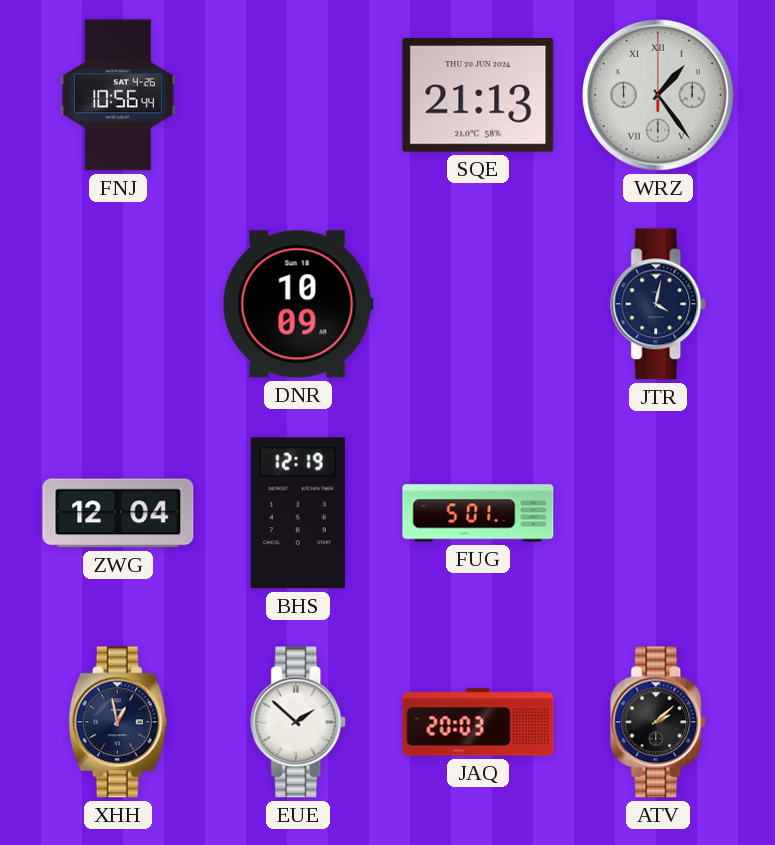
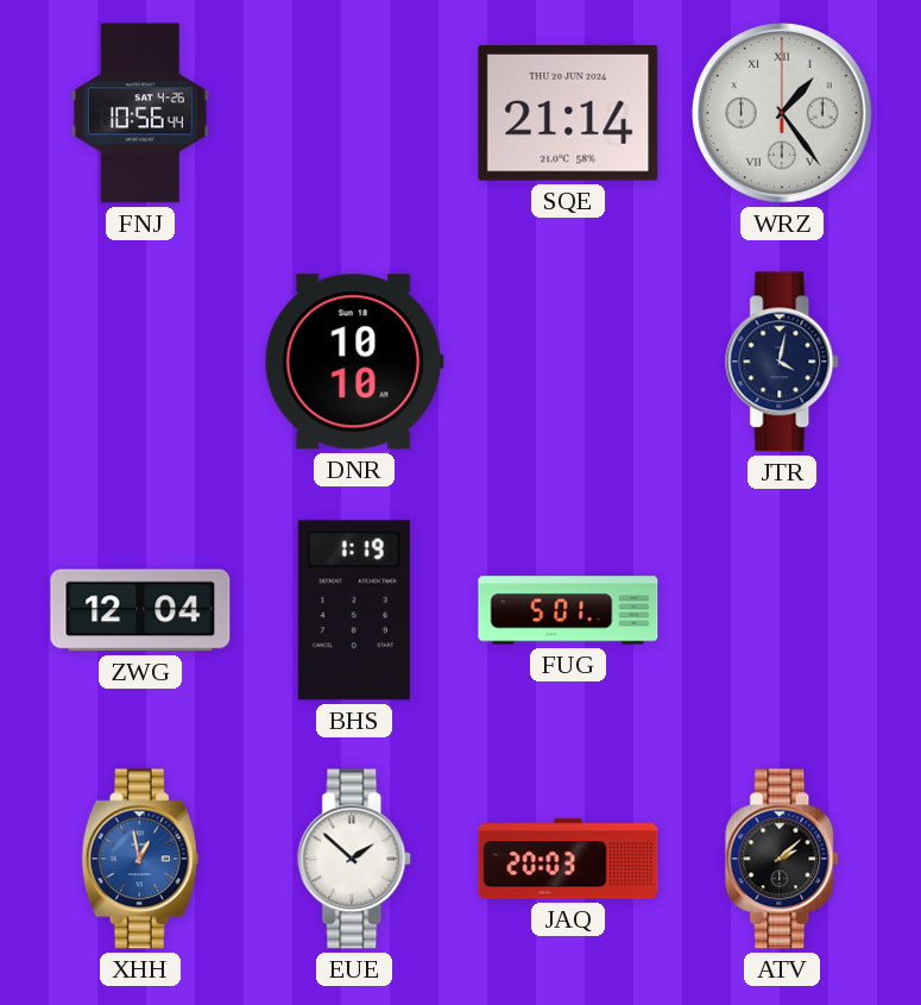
SQE: 21:13 -> 21:14
DNR: 10:09 -> 10:10
BHS: 12:19 -> 1:19
XHH dial: navy -> blue
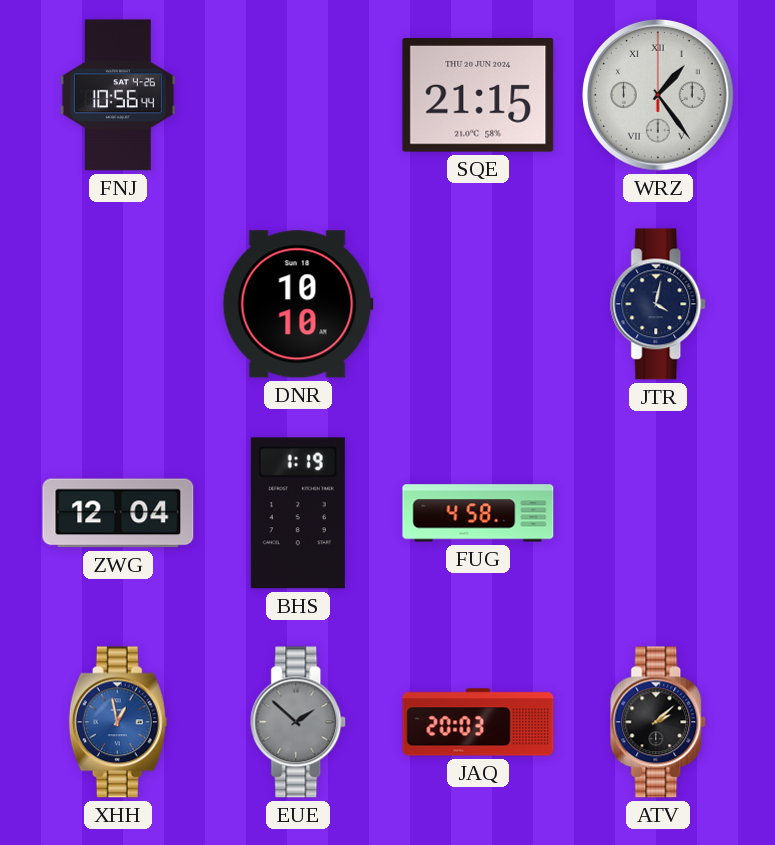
SQE: 21:14 -> 21:15
FUG: 5:01 -> 4:58
EUE dial: white -> grey
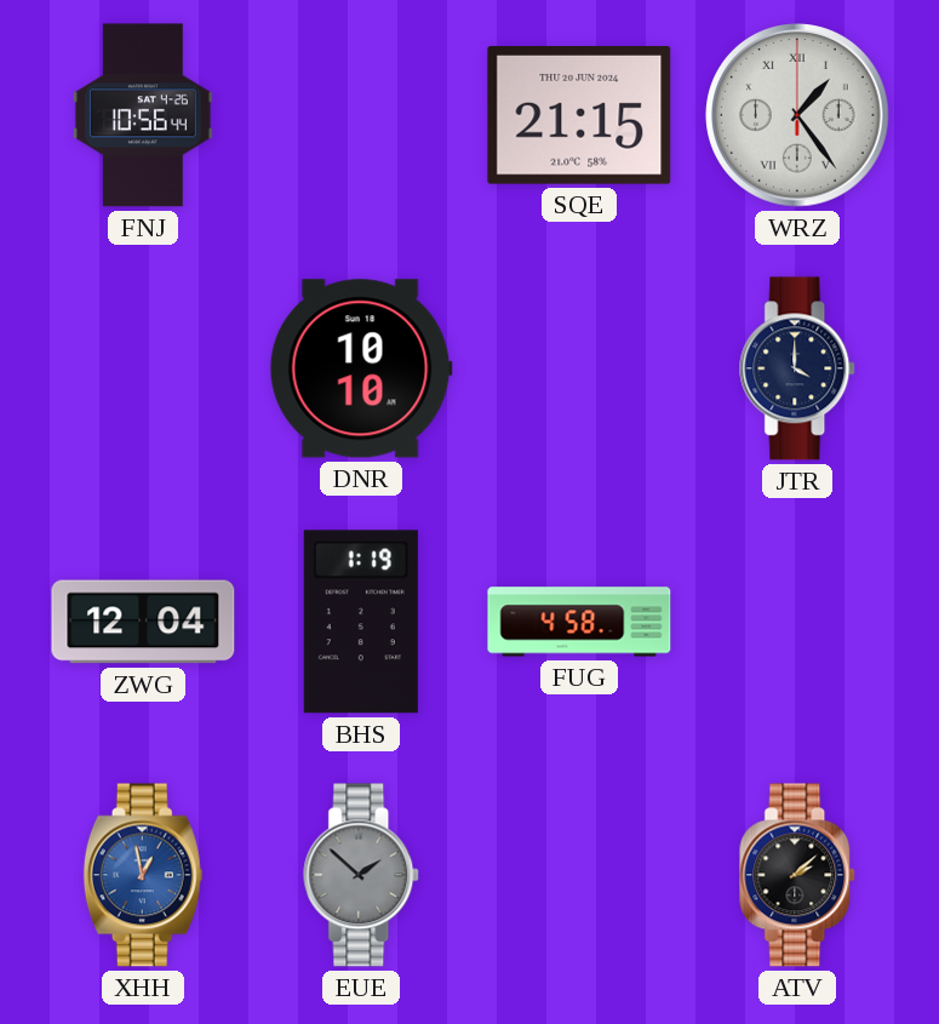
JTR: 4:02 -> 4:00
JAQ: 20:03 -> none
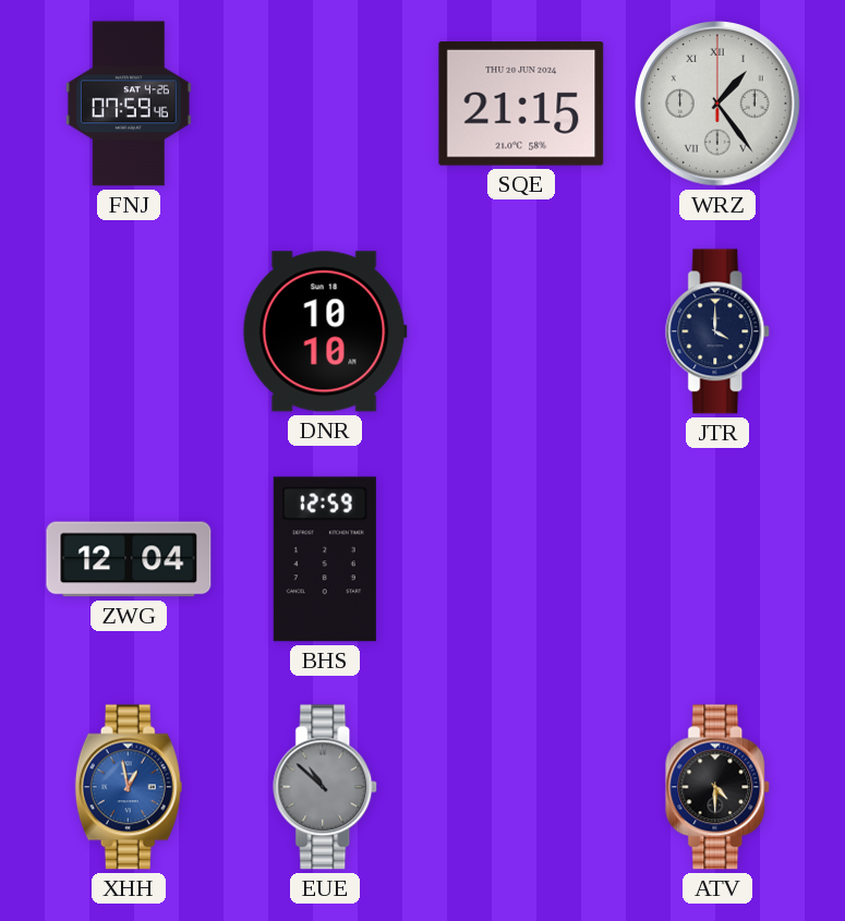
FNJ: 10:56 -> 07:59
BHS: 1:19 -> 12:59
FUG: 4:58 -> none
EUE: 1:52 -> 10:52
ATV: 2:08 -> 4:30
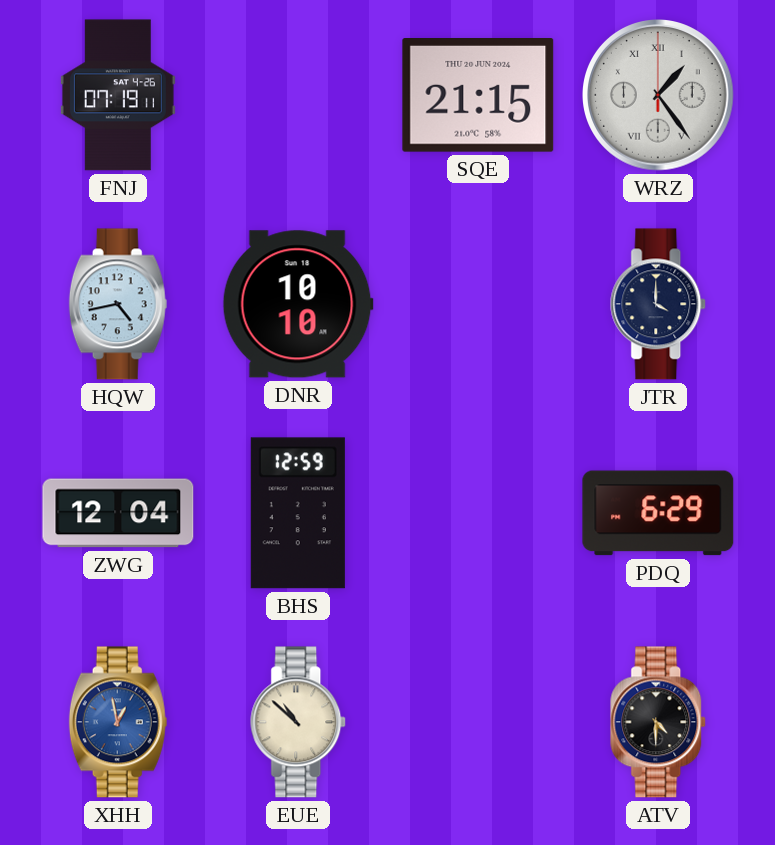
FNJ: 07:59 -> 07:19
HQW: none -> 4:43
PDQ: none -> 6:29
EUE dial: grey -> cream
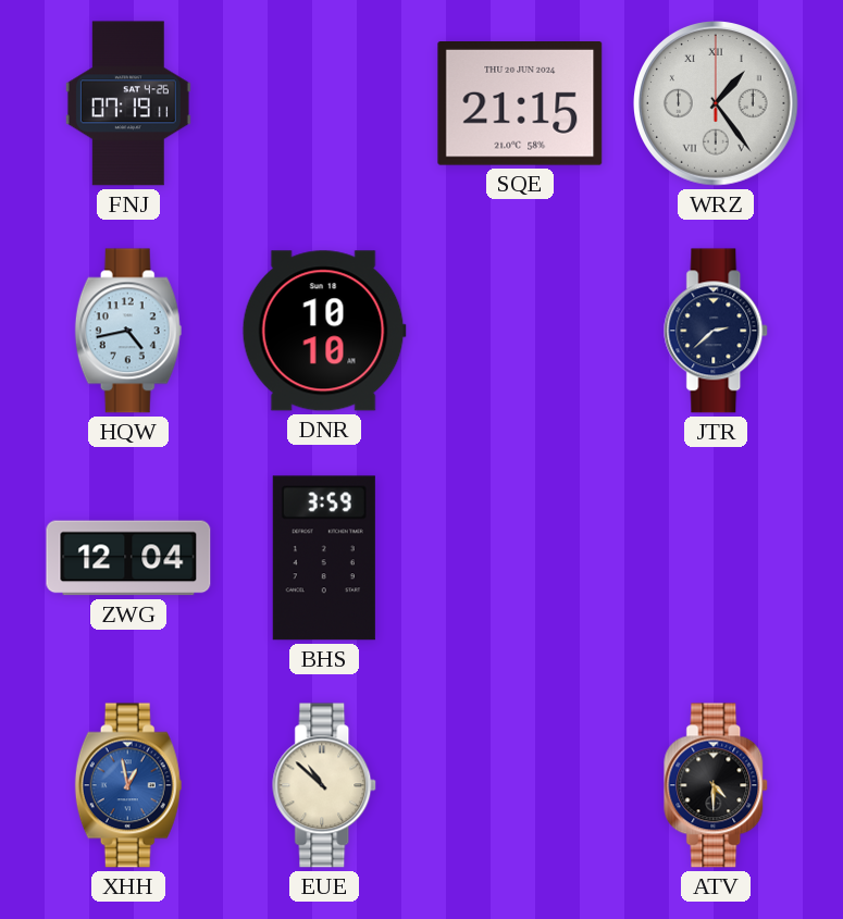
JTR: 4:00 -> 2:38
BHS: 12:59 -> 3:59
PDQ: 6:29 -> none
